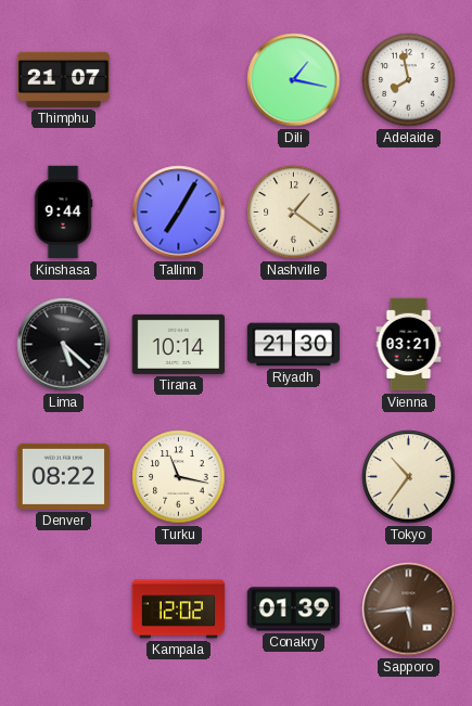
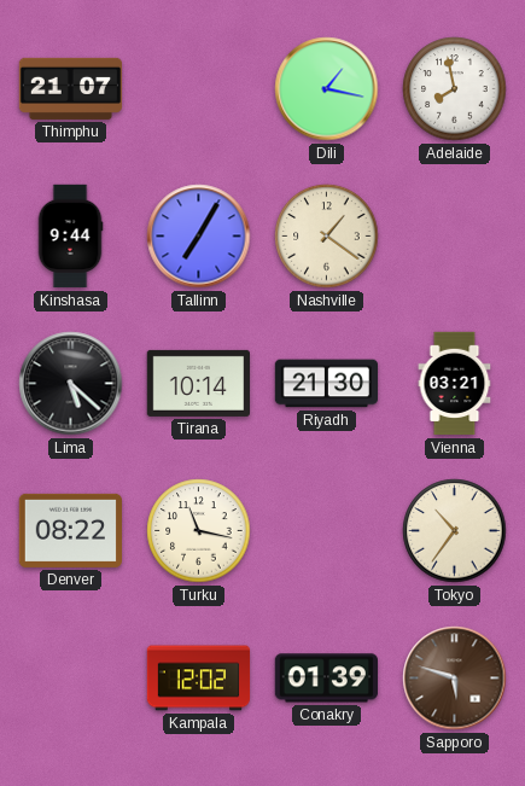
Sapporo: 5:44 -> 5:48
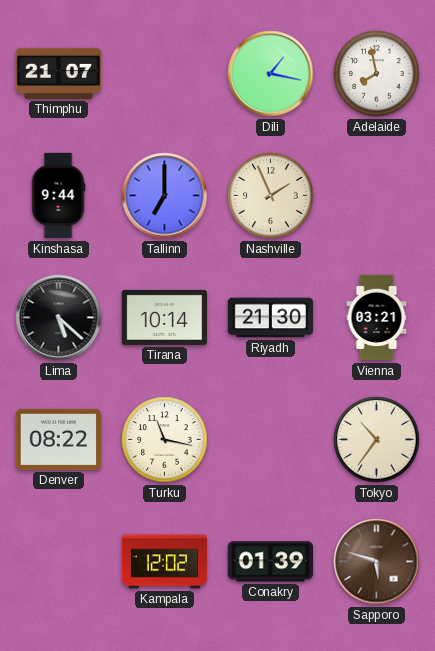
Tallinn: 7:05 -> 7:00
Nashville: 1:21 -> 1:56
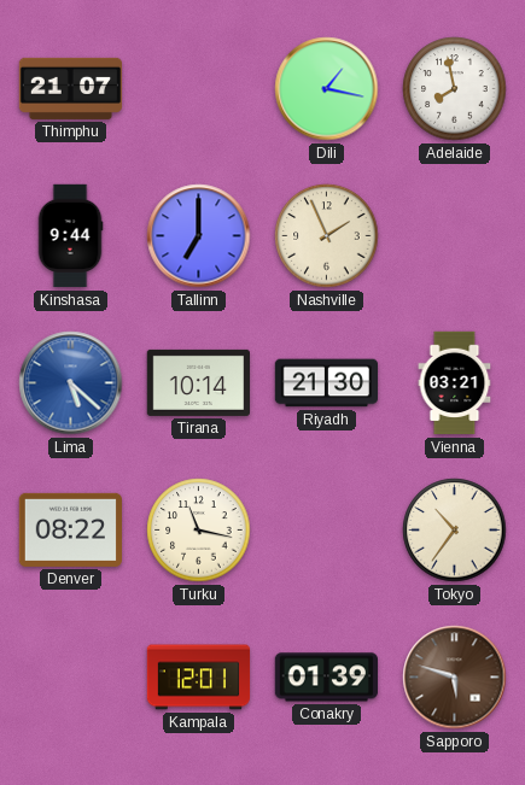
Lima dial: black -> blue
Kampala: 12:02 -> 12:01
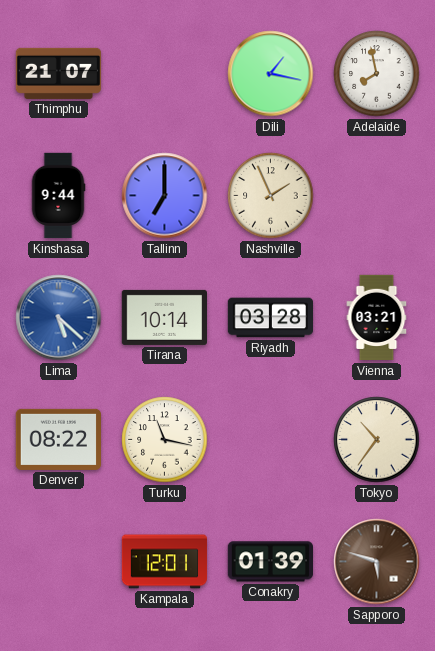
Riyadh: 21:30 -> 03:28
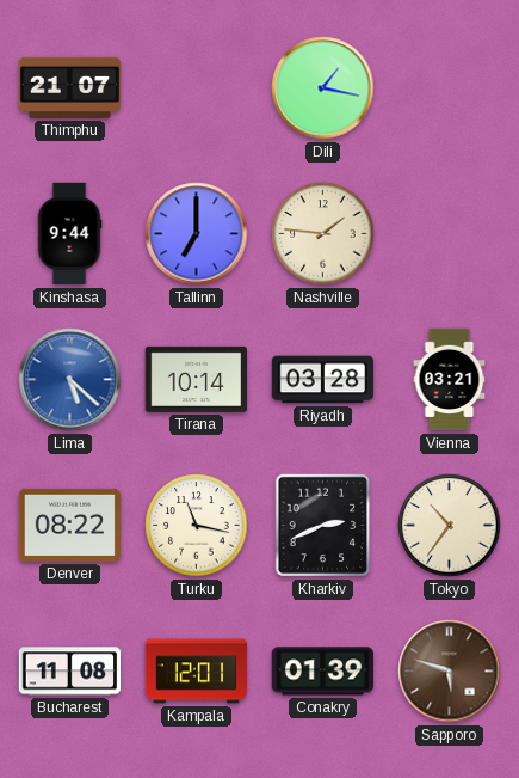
Adelaide: 7:58 -> none
Nashville: 1:56 -> 1:46
Kharkiv: none -> 2:41
Bucharest: none -> 11:08
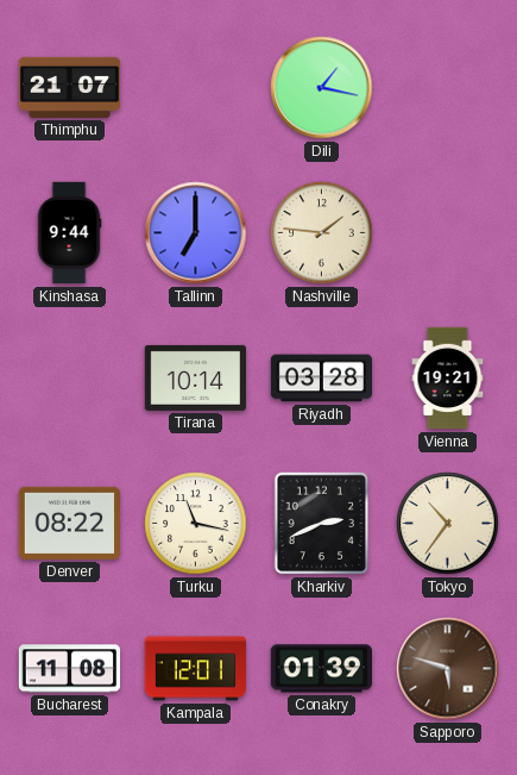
Lima: 5:22 -> none
Vienna: 03:21 -> 19:21
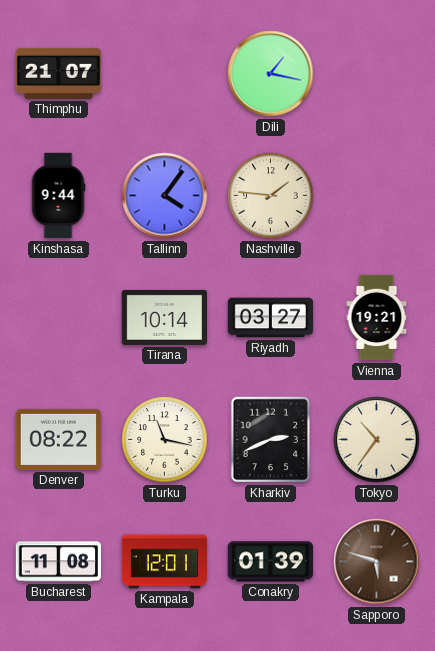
Tallinn: 7:00 -> 4:06
Riyadh: 03:28 -> 03:27
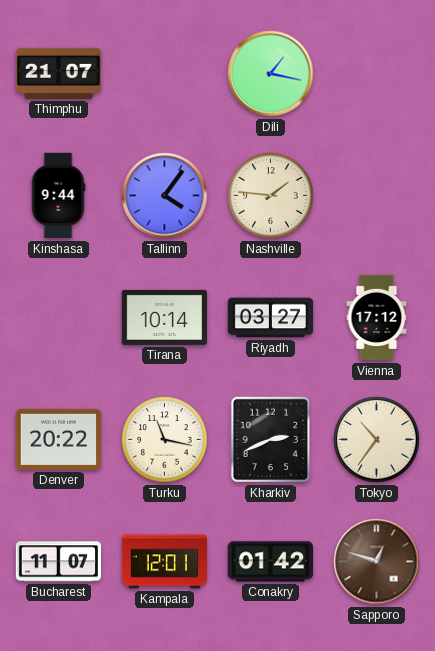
Vienna: 19:21 -> 17:12
Denver: 08:22 -> 20:22
Bucharest: 11:08 -> 11:07
Conakry: 01:39 -> 01:42
Sapporo: 5:48 -> 12:48
